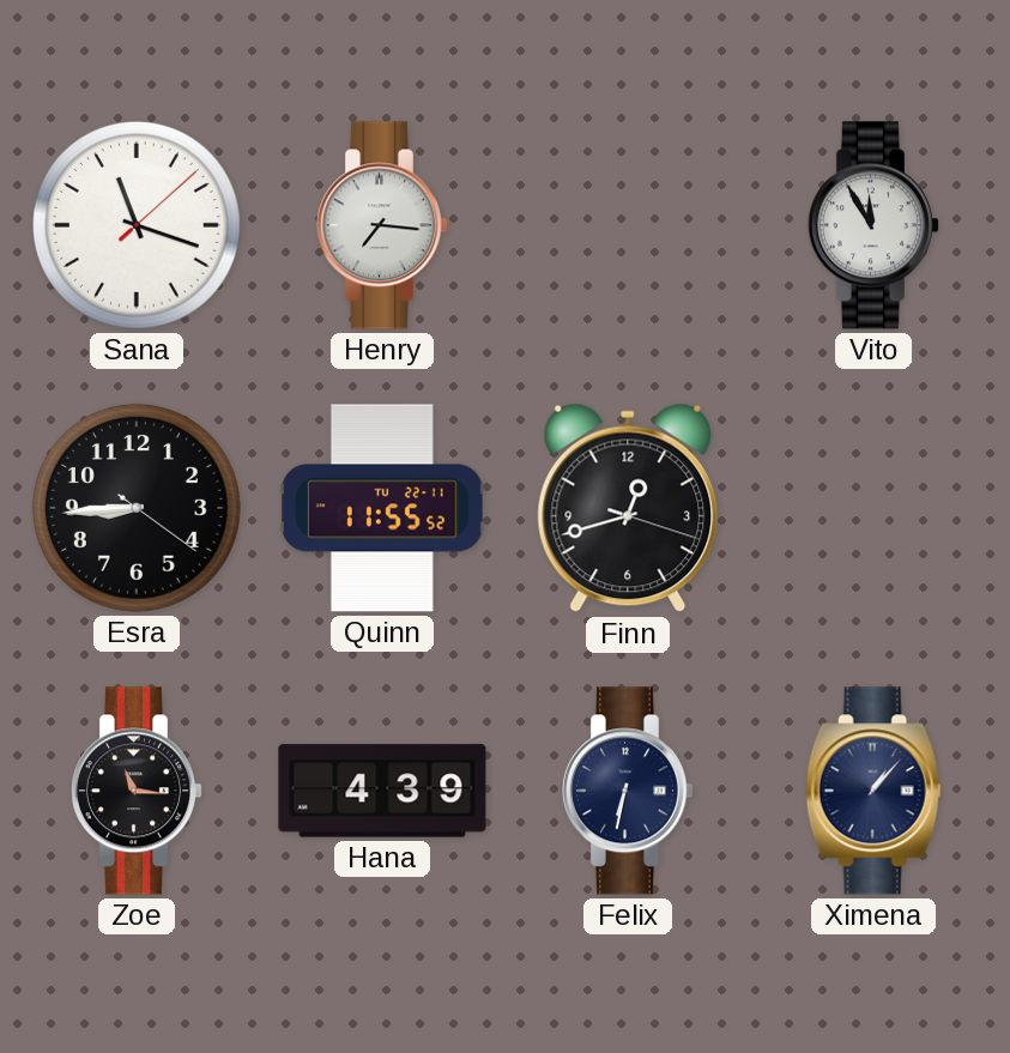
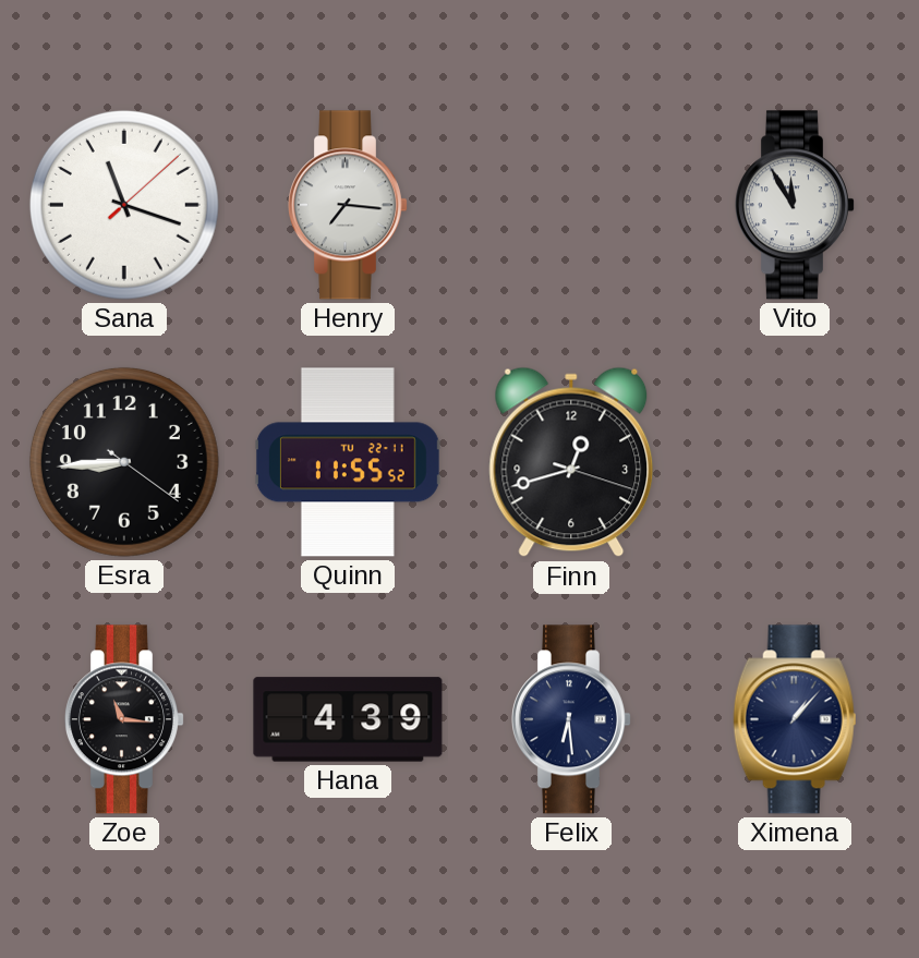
Felix: 6:32 -> 6:29
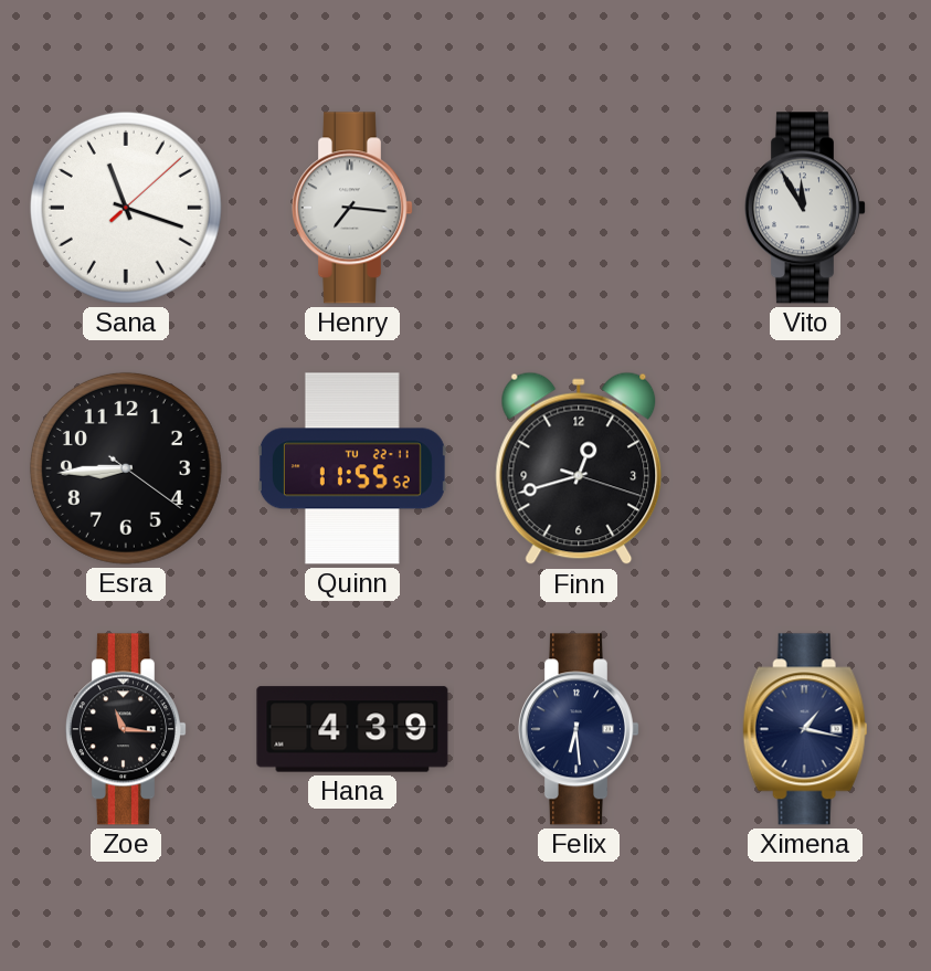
Ximena: 1:07 -> 1:17
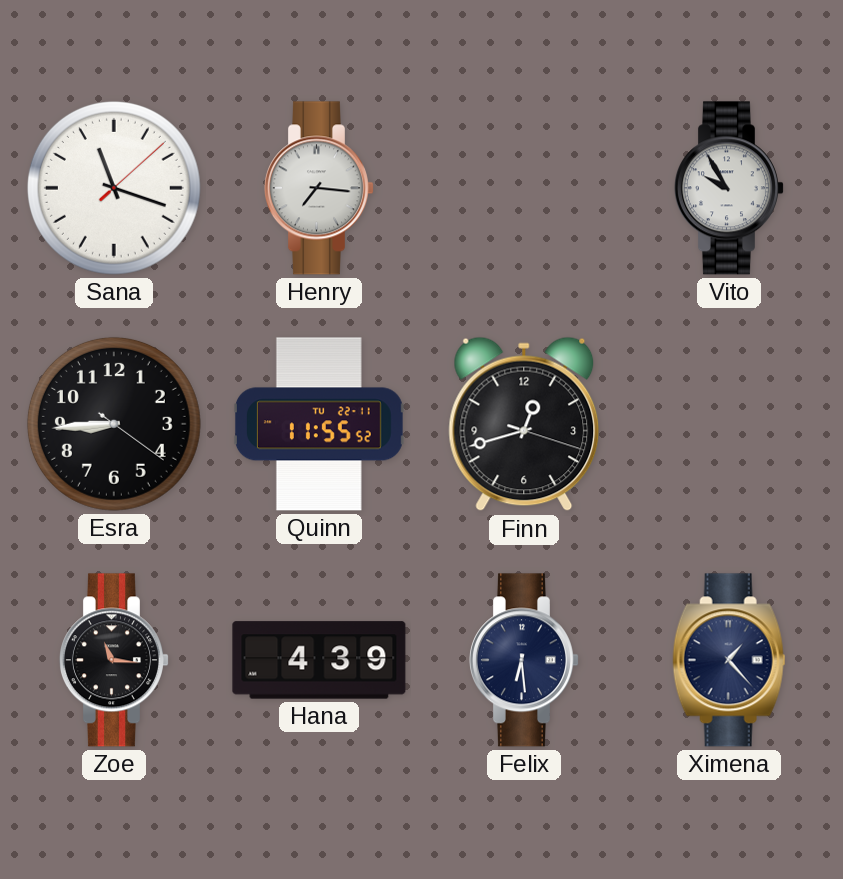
Vito: 11:55 -> 9:55
Ximena: 1:17 -> 1:23
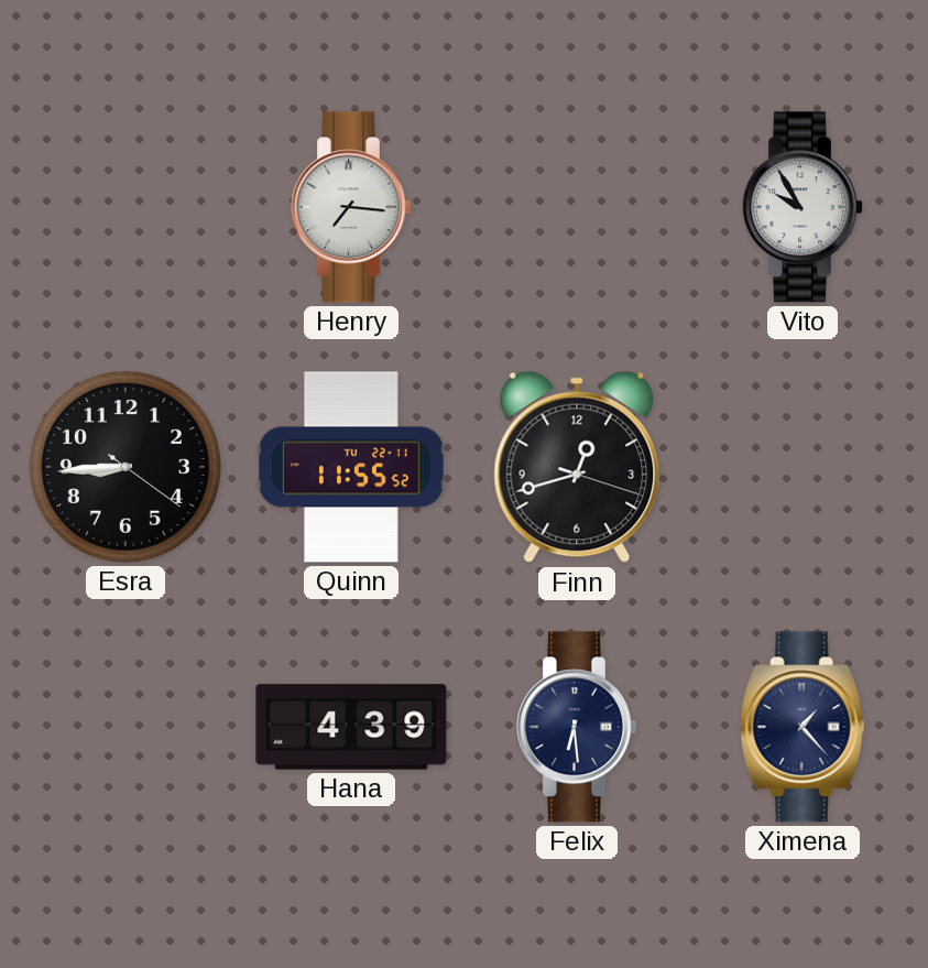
Sana: 11:18 -> none
Zoe: 11:16 -> none
